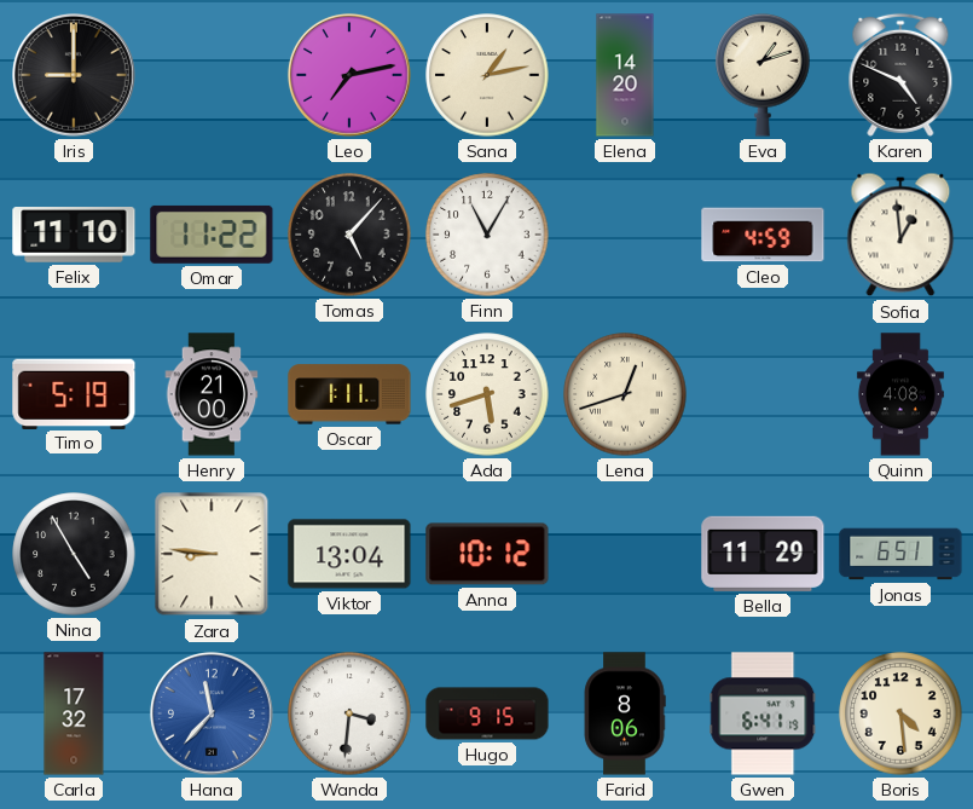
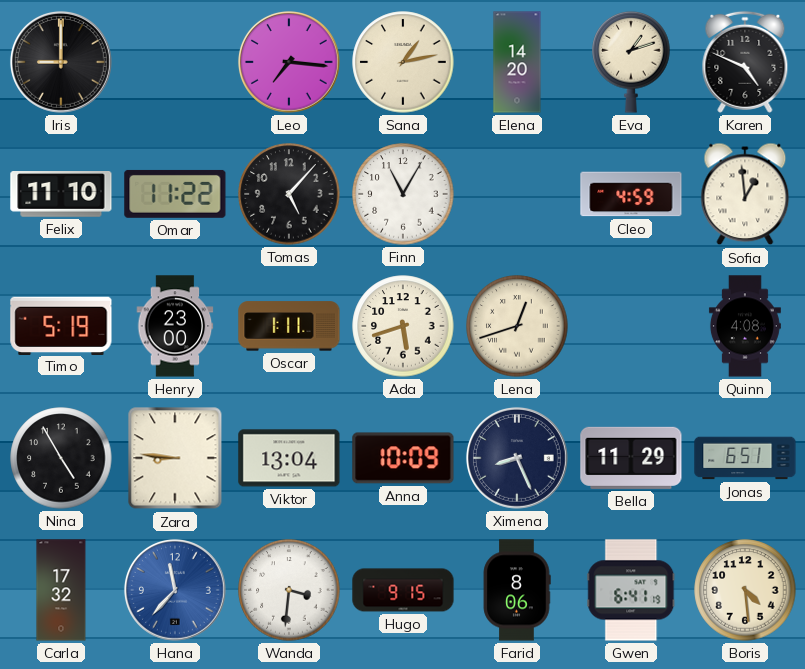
Leo: 7:13 -> 7:16
Henry: 21:00 -> 23:00
Anna: 10:12 -> 10:09
Ximena: none -> 8:26
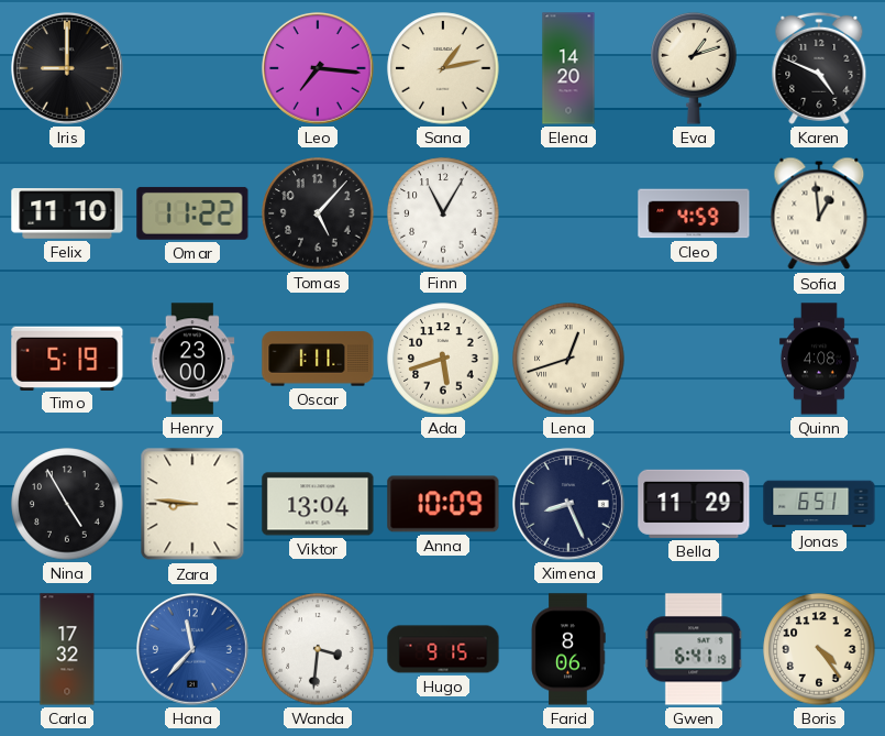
Boris: 4:29 -> 4:24
